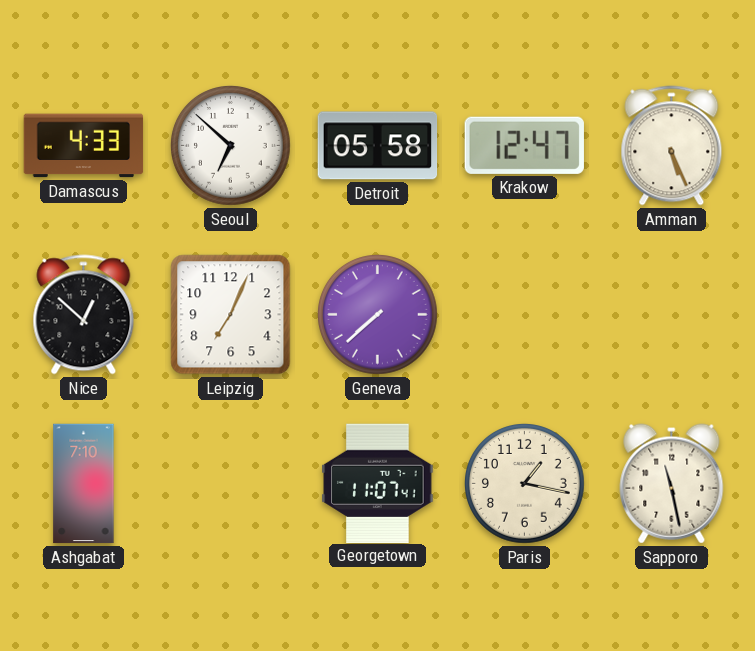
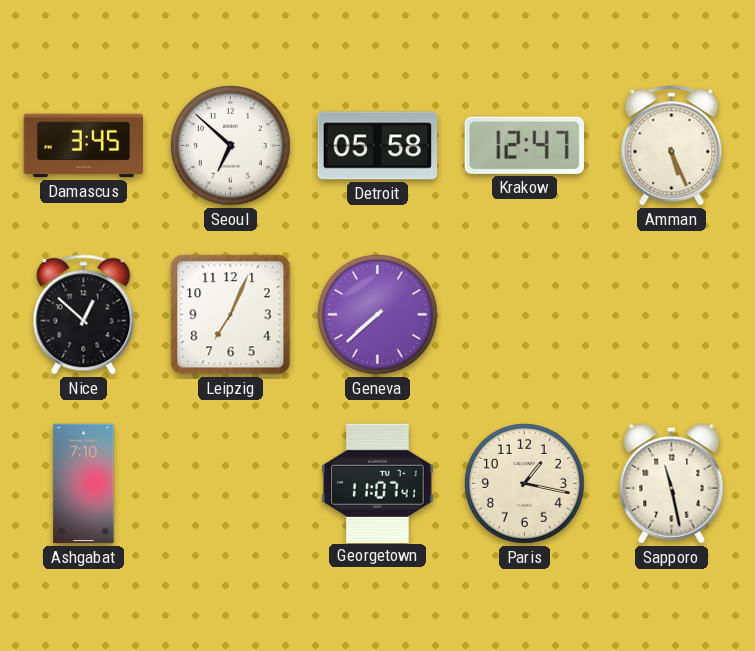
Damascus: 4:33 -> 3:45
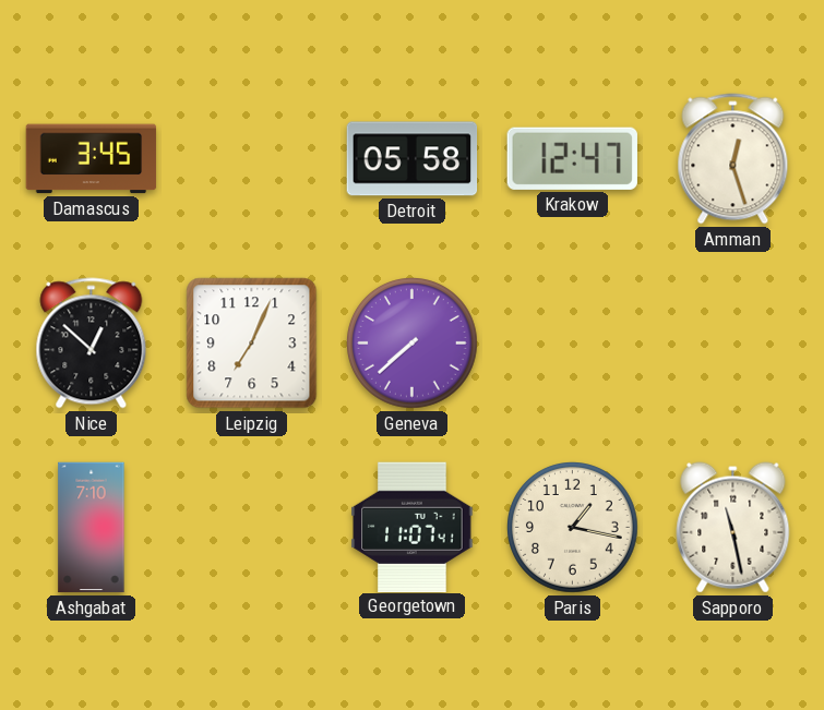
Seoul: 6:52 -> none
Amman: 5:26 -> 12:27
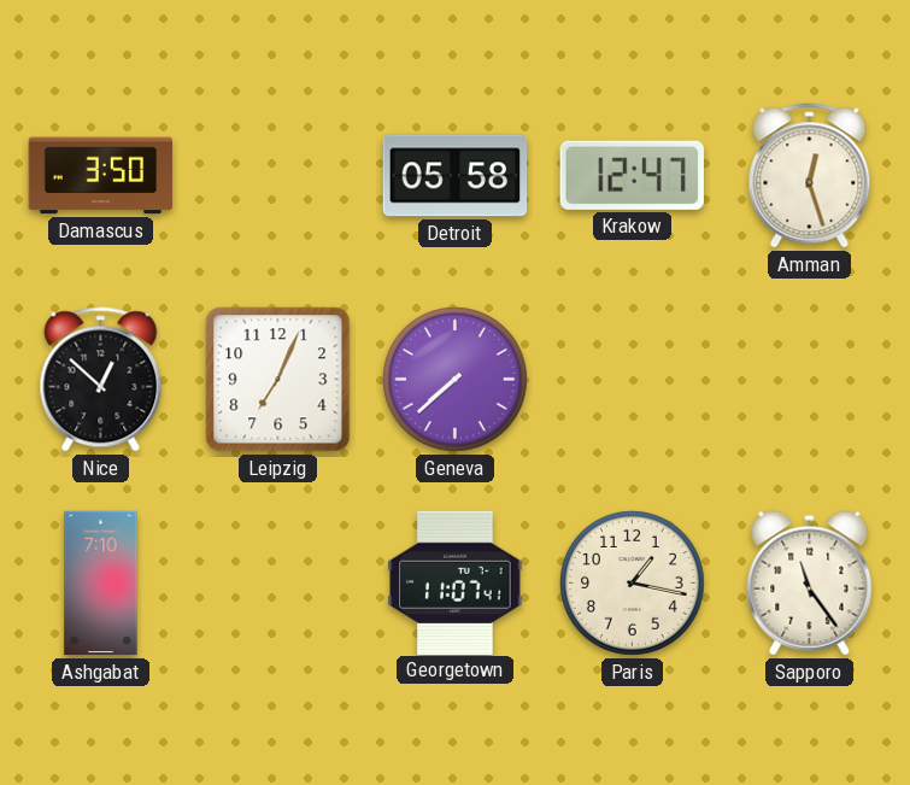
Damascus: 3:45 -> 3:50
Sapporo: 11:28 -> 11:24
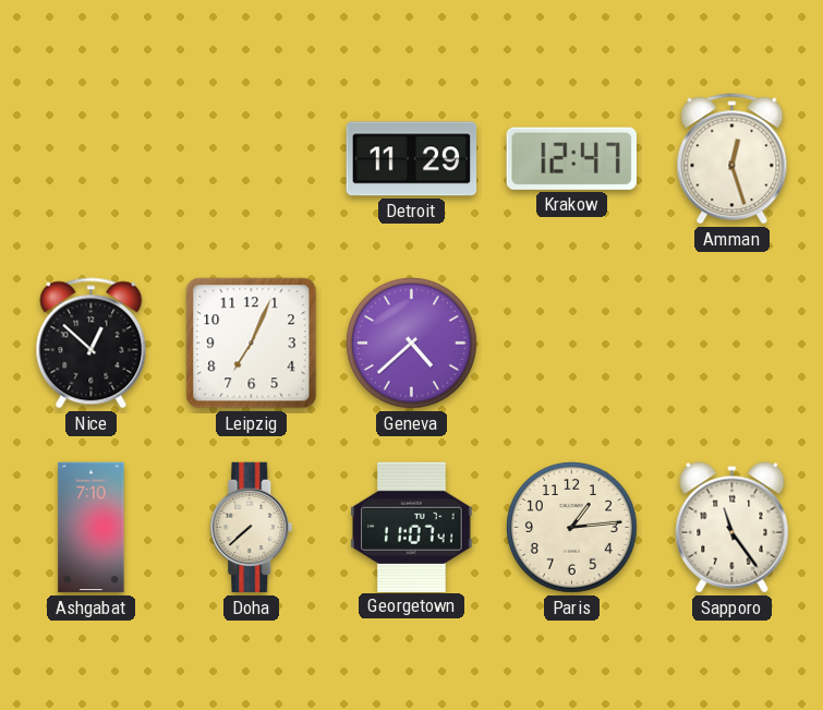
Damascus: 3:50 -> none
Detroit: 05:58 -> 11:29
Geneva: 7:38 -> 4:38
Doha: none -> 7:38
Paris: 1:17 -> 1:14
